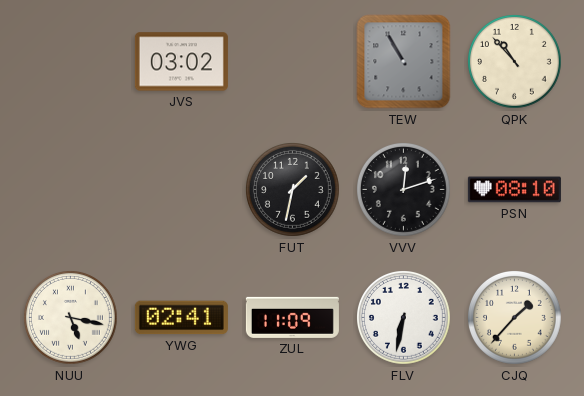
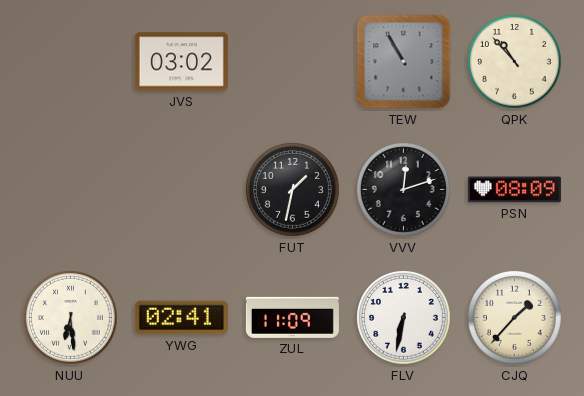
PSN: 08:10 -> 08:09
NUU: 5:17 -> 6:29
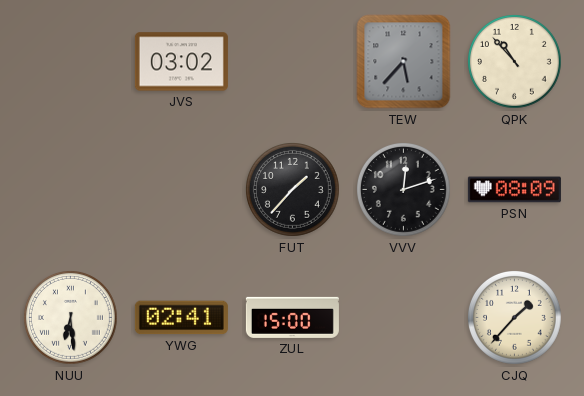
TEW: 10:55 -> 5:37
FUT: 1:32 -> 1:37
ZUL: 11:09 -> 15:00
FLV: 6:32 -> none
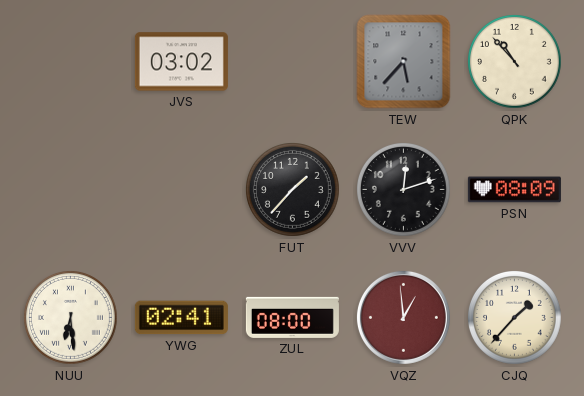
ZUL: 15:00 -> 08:00
VQZ: none -> 12:59
